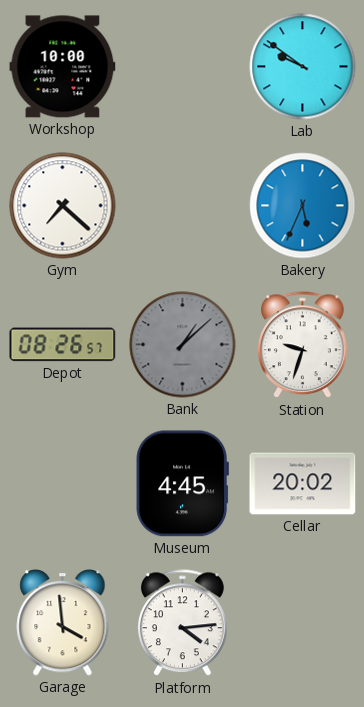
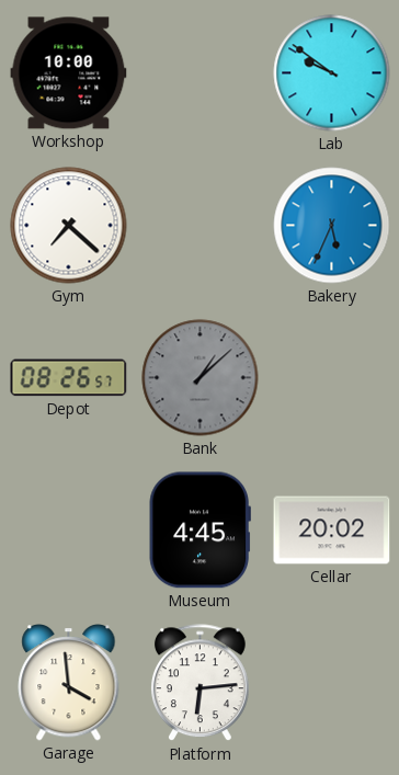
Station: 9:33 -> none
Platform: 4:14 -> 6:14
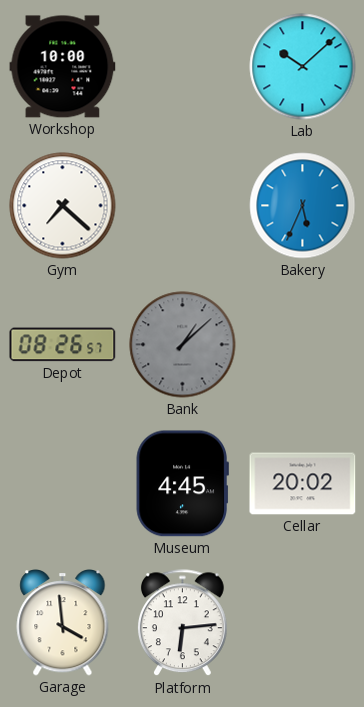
Lab: 9:51 -> 10:08
